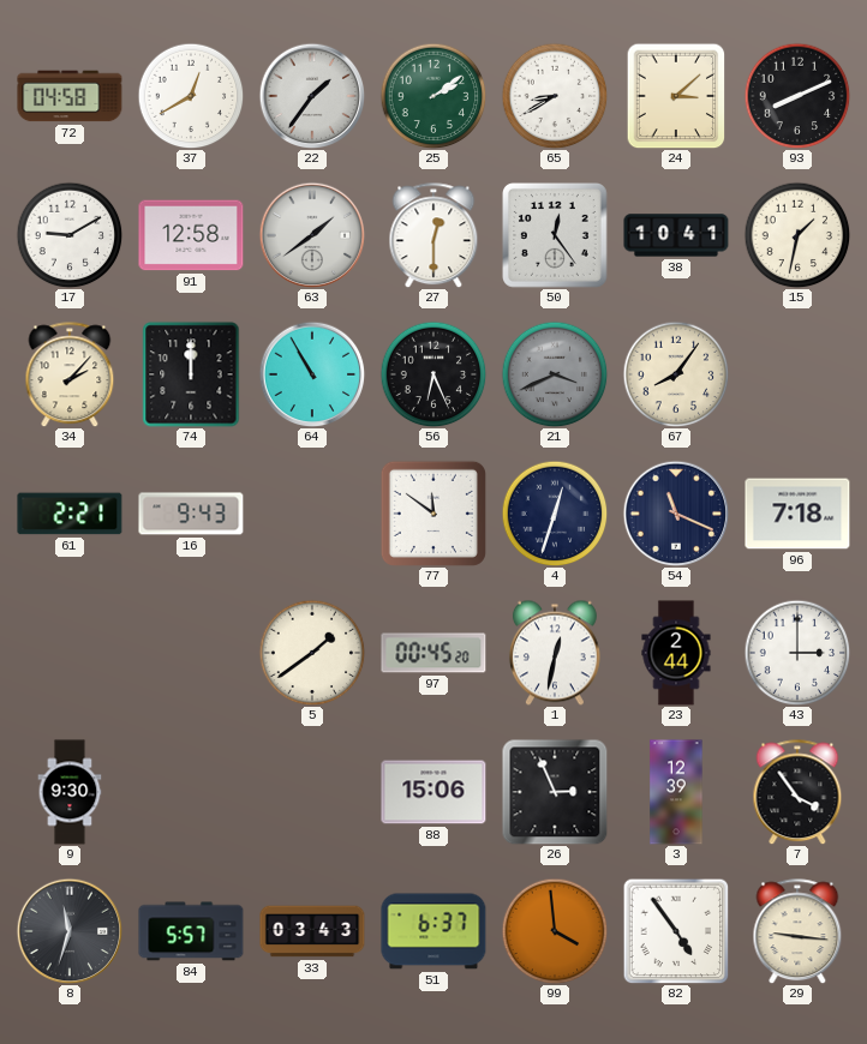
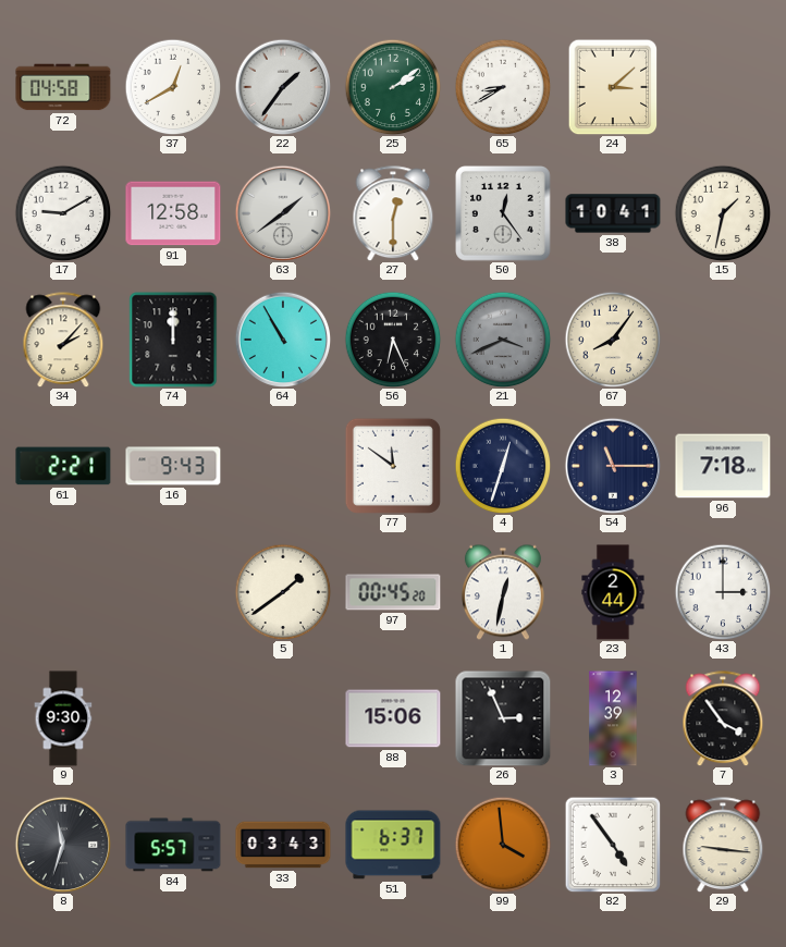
93: 8:11 -> none
54: 11:19 -> 11:15
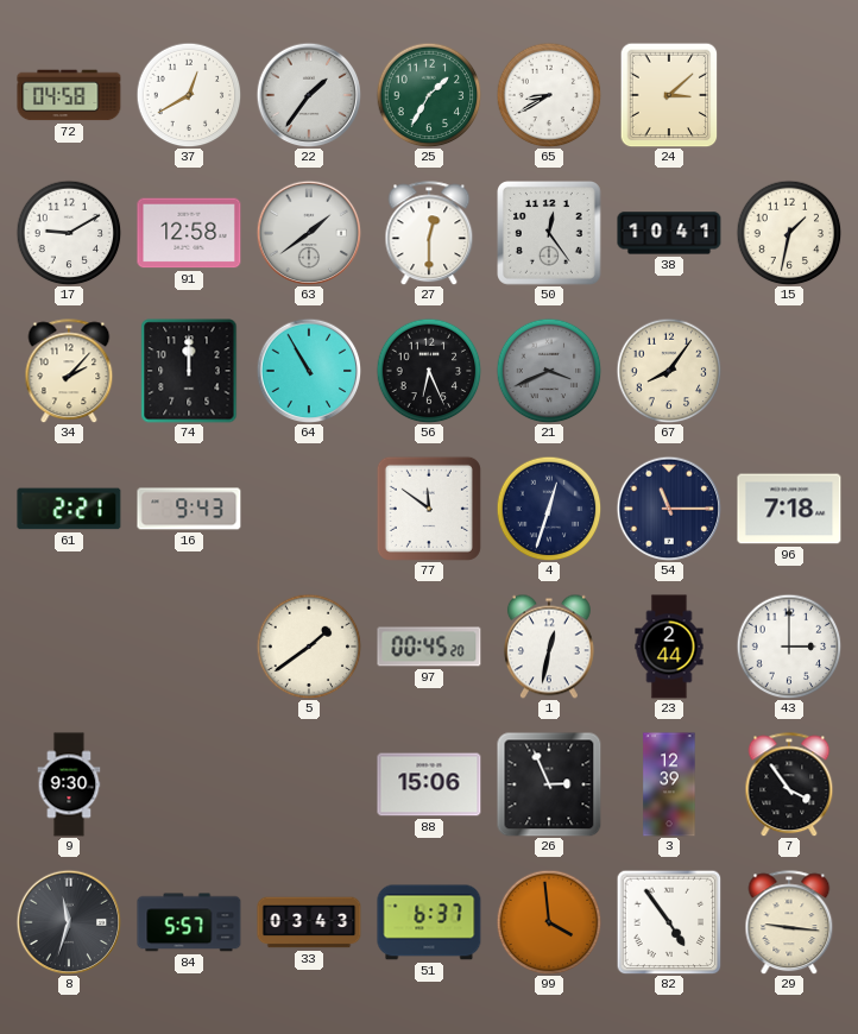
25: 2:09 -> 1:35
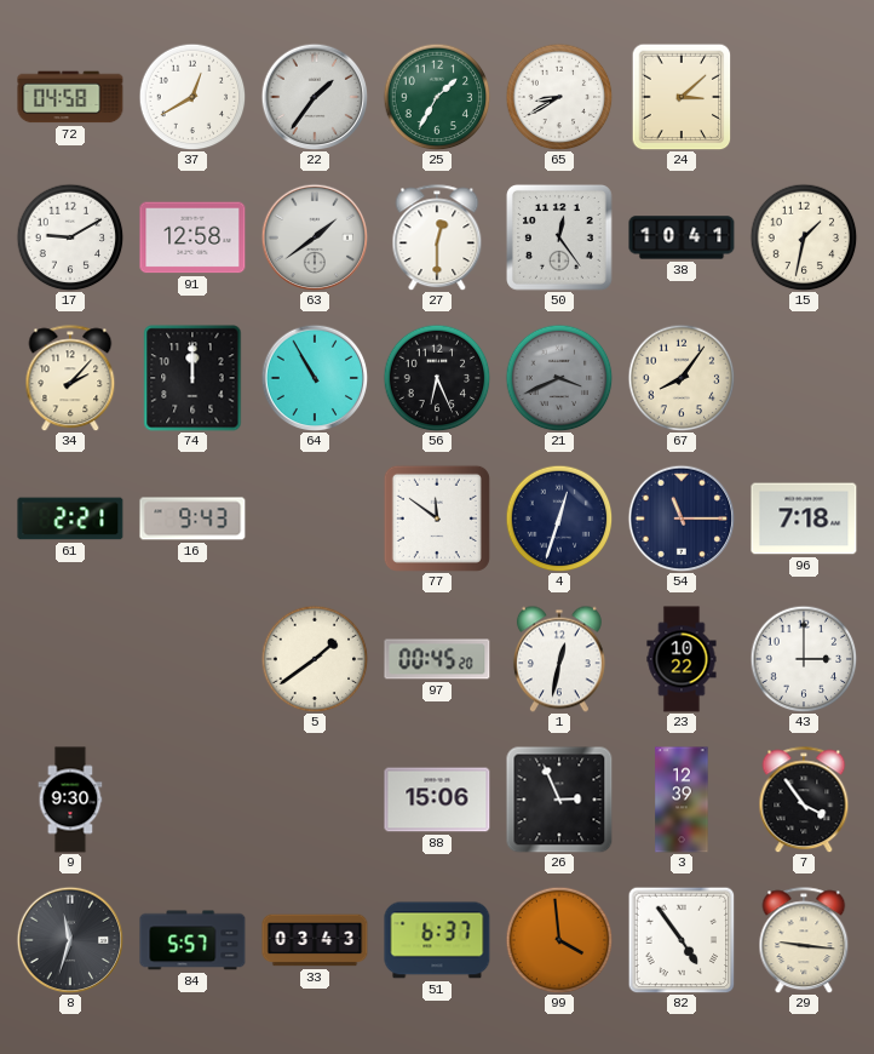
23: 2:44 -> 10:22
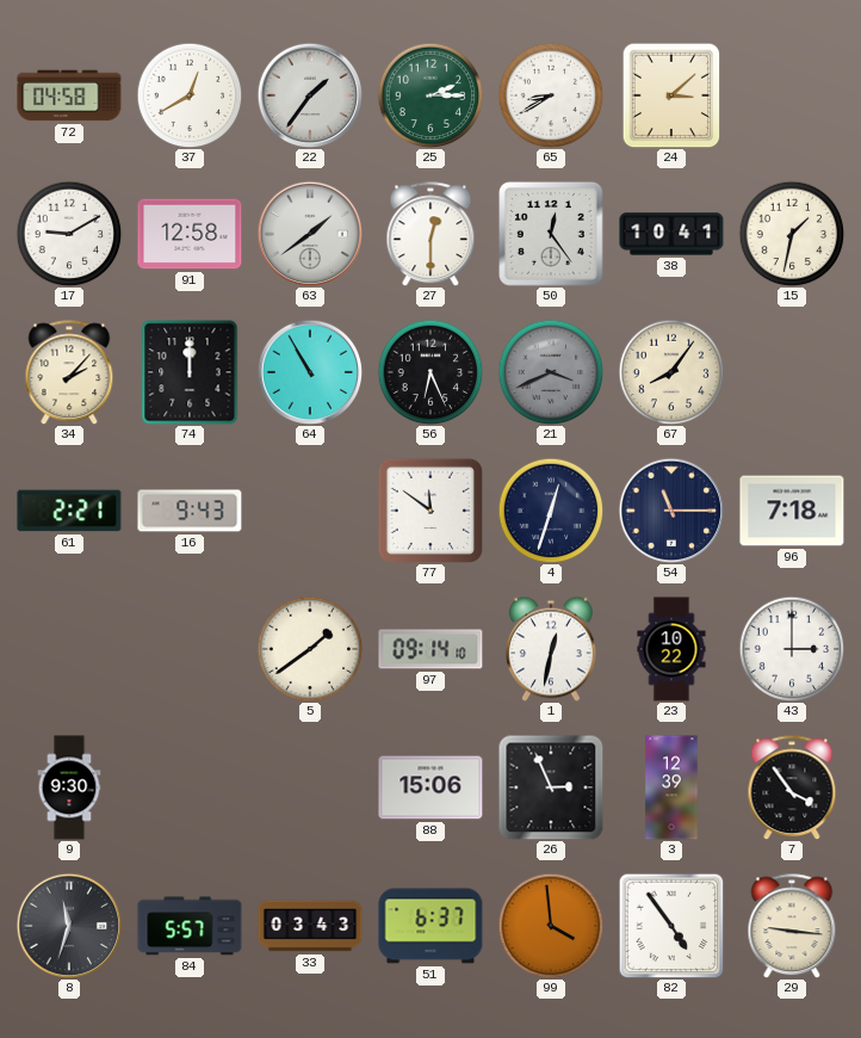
25: 1:35 -> 2:15
97: 00:45 -> 09:14
